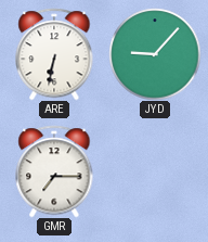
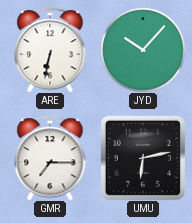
JYD: 9:07 -> 10:07
UMU: none -> 6:13
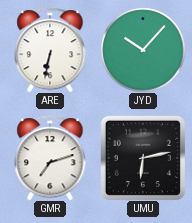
GMR: 7:15 -> 7:12
